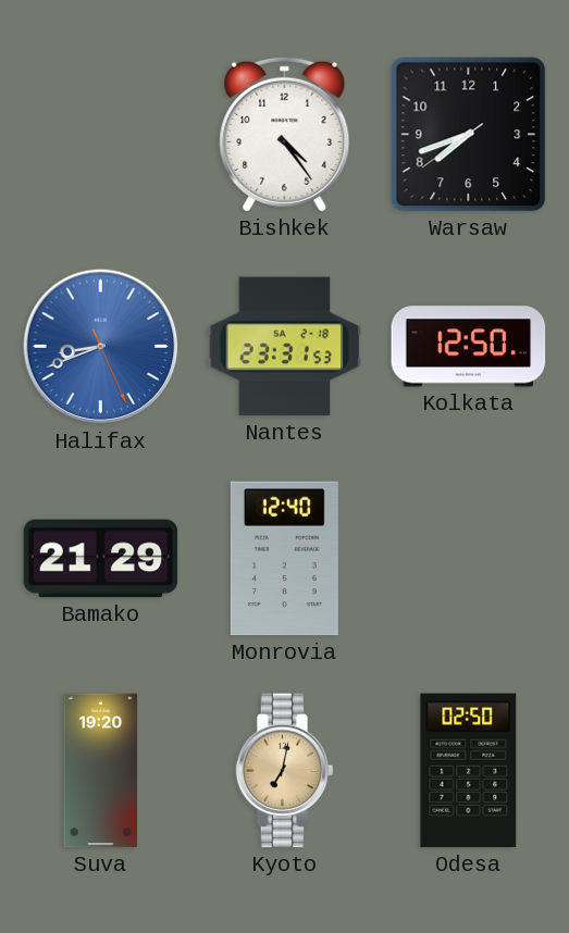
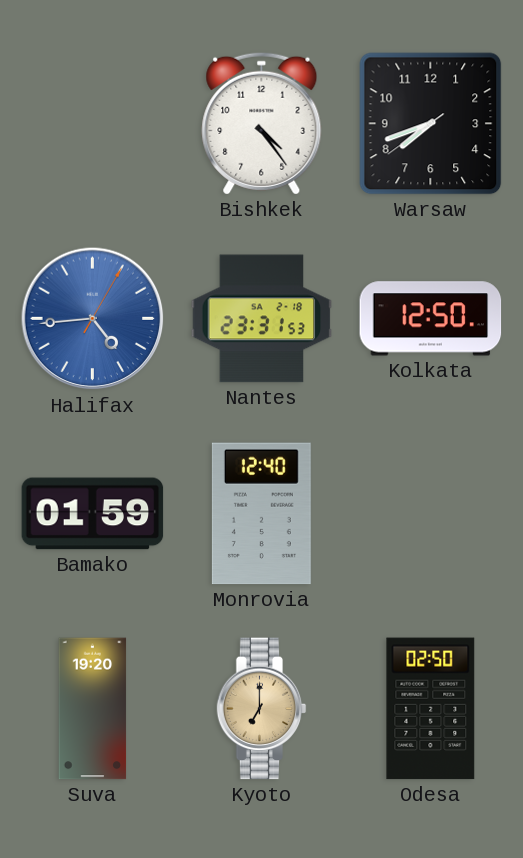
Halifax: 8:41 -> 4:44
Bamako: 21:29 -> 01:59
Kyoto: 7:02 -> 7:00
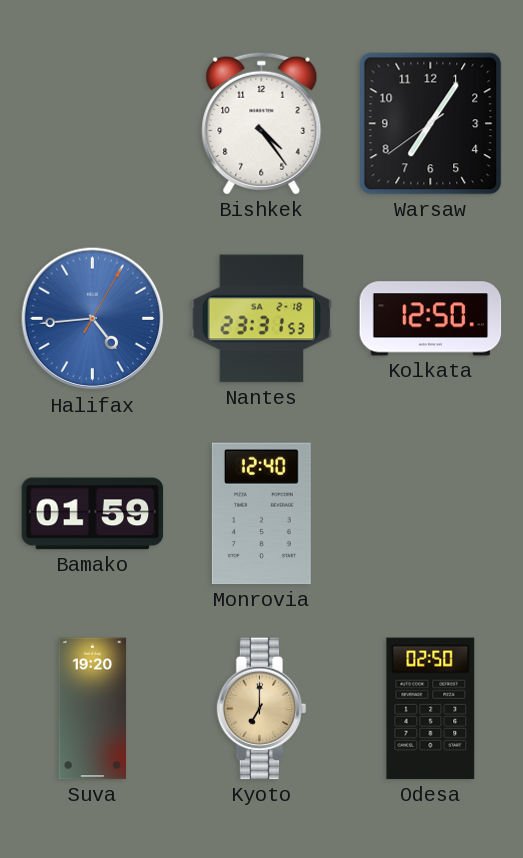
Warsaw: 7:41 -> 7:05
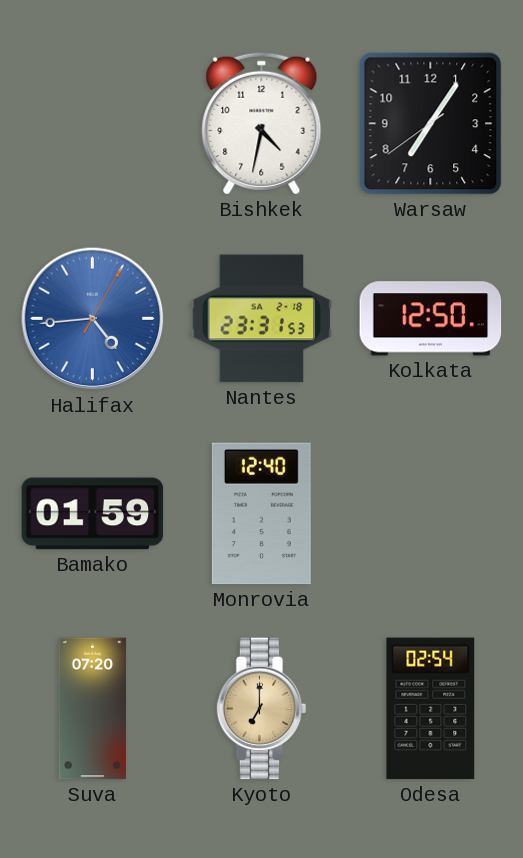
Bishkek: 4:24 -> 4:32
Suva: 19:20 -> 07:20
Odesa: 02:50 -> 02:54
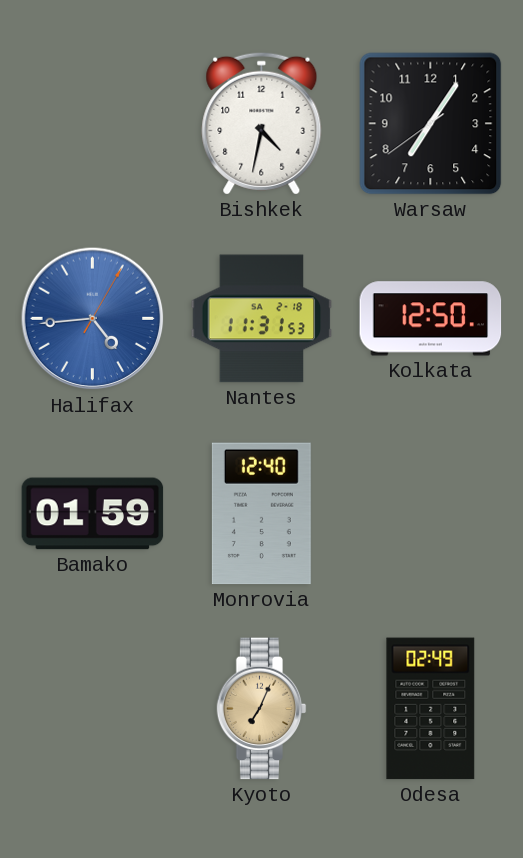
Nantes: 23:31 -> 11:31
Suva: 07:20 -> none
Kyoto: 7:00 -> 7:04
Odesa: 02:54 -> 02:49
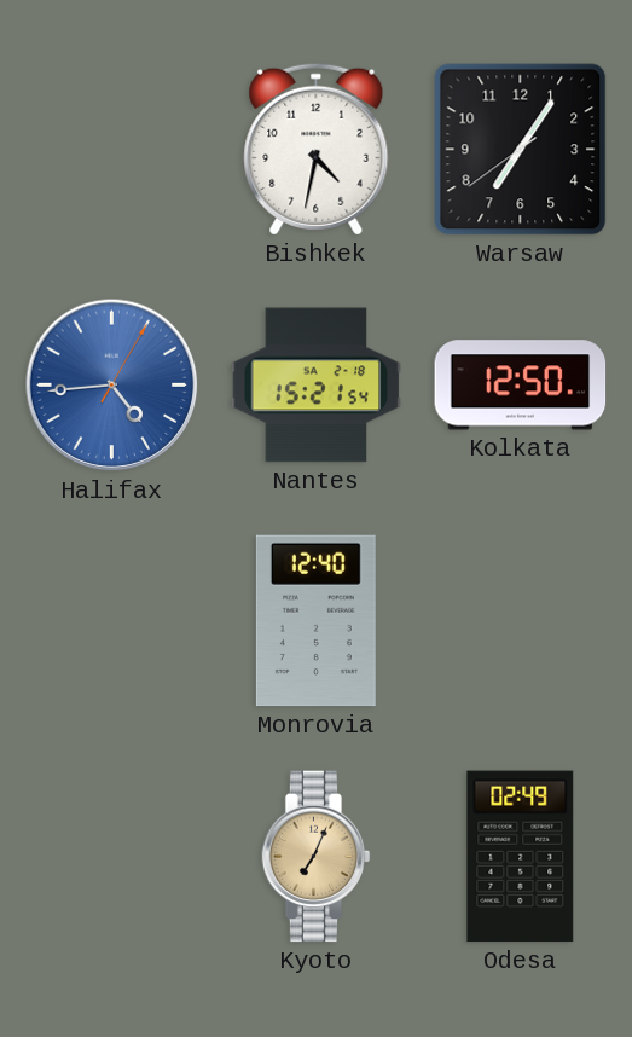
Nantes: 11:31 -> 15:21
Bamako: 01:59 -> none
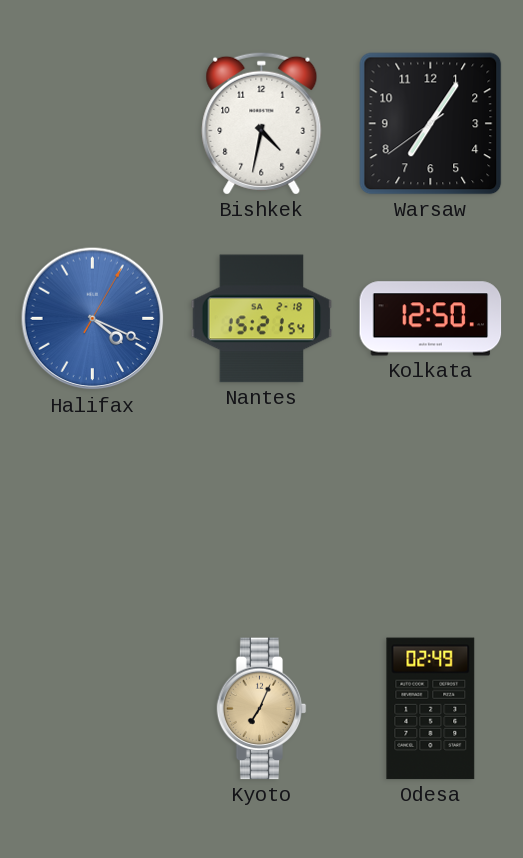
Halifax: 4:44 -> 4:19
Monrovia: 12:40 -> none
